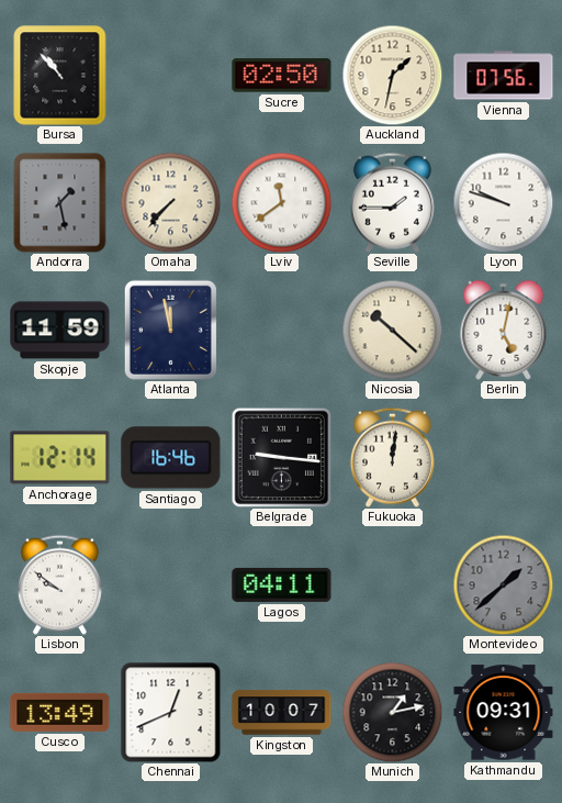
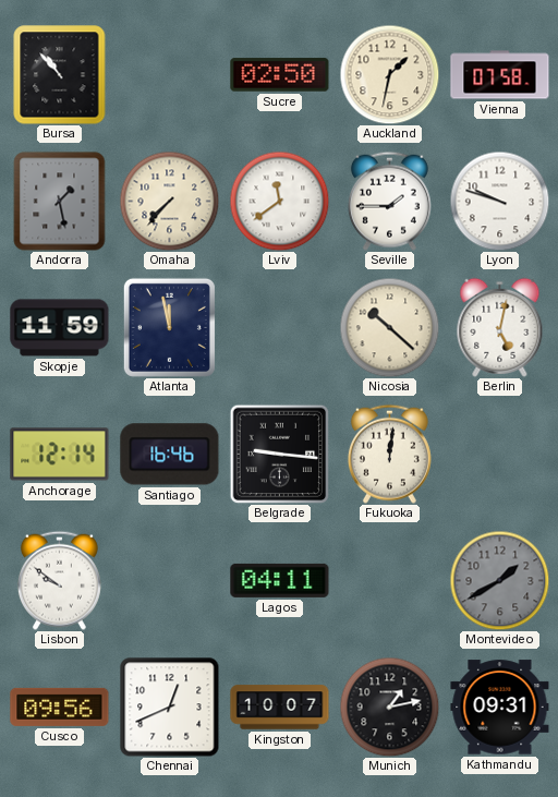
Vienna: 07:56 -> 07:58
Montevideo: 1:38 -> 1:40
Cusco: 13:49 -> 09:56
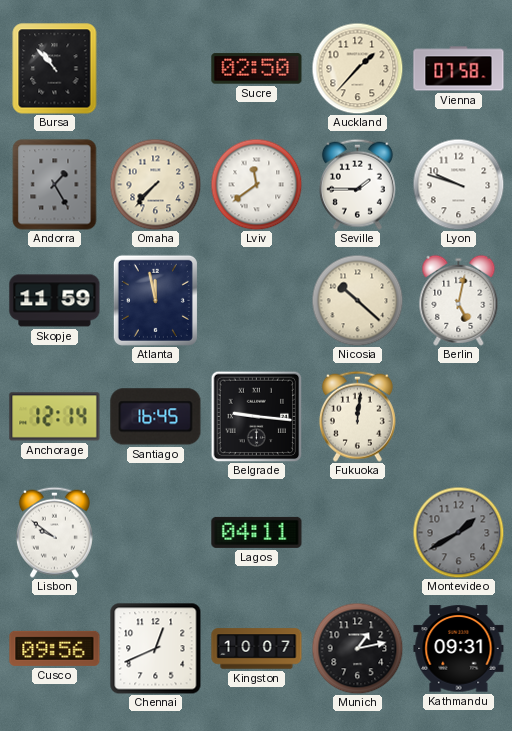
Auckland: 1:32 -> 1:37
Andorra: 1:28 -> 1:25
Santiago: 16:46 -> 16:45
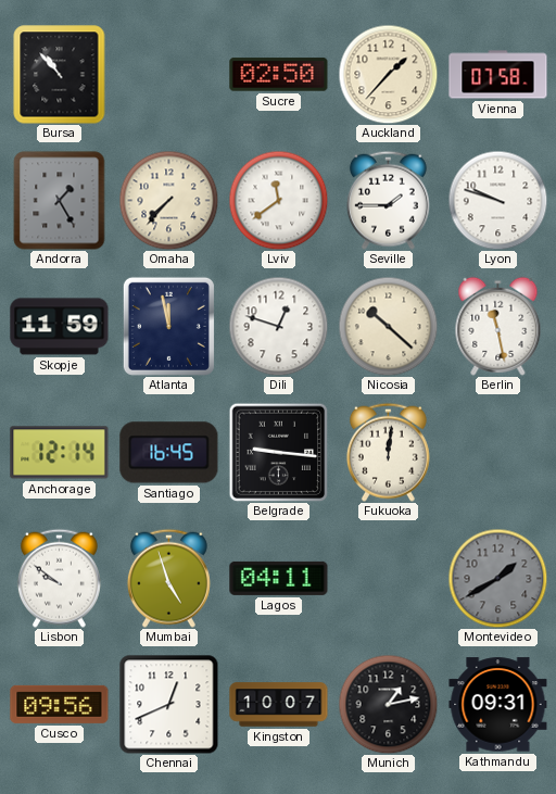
Dili: none -> 12:48
Berlin: 5:02 -> 11:28
Mumbai: none -> 4:57
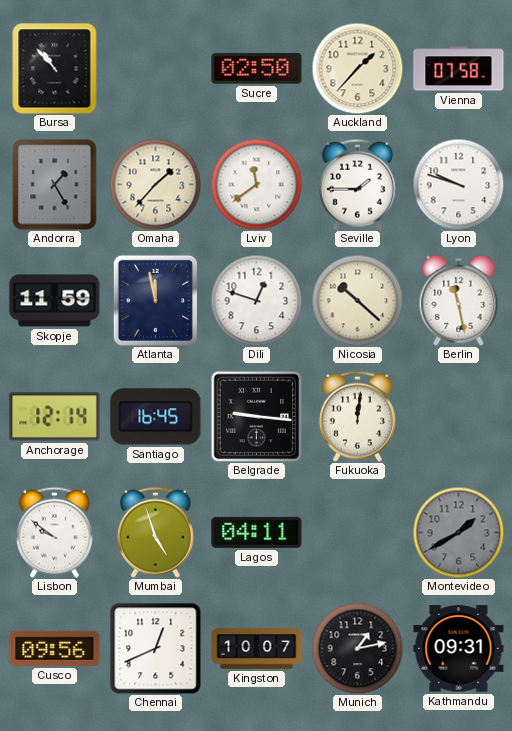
Omaha: 7:37 -> 1:37
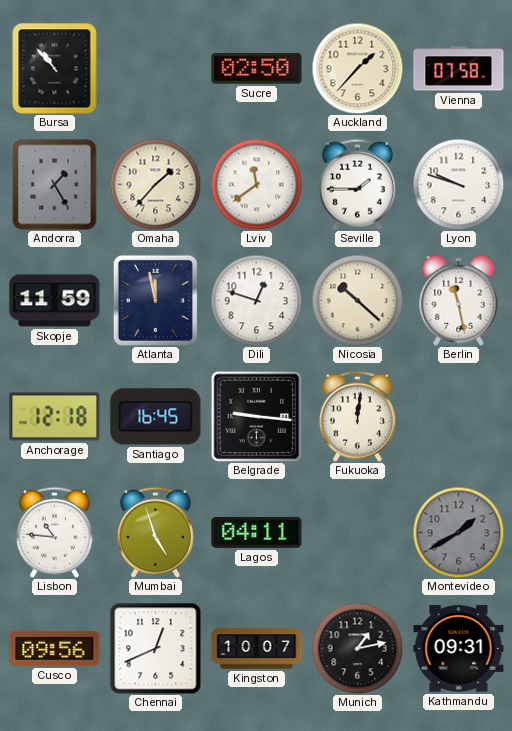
Anchorage: 12:14 -> 12:18
Lisbon: 9:51 -> 10:46
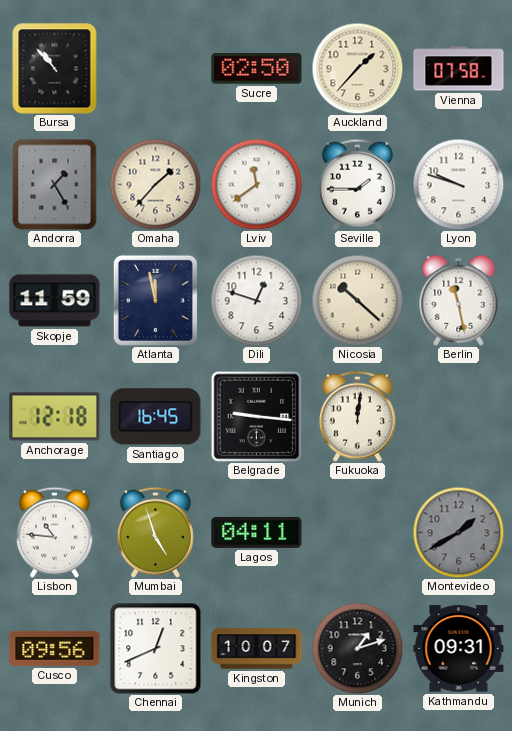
Munich: 1:13 -> 1:12
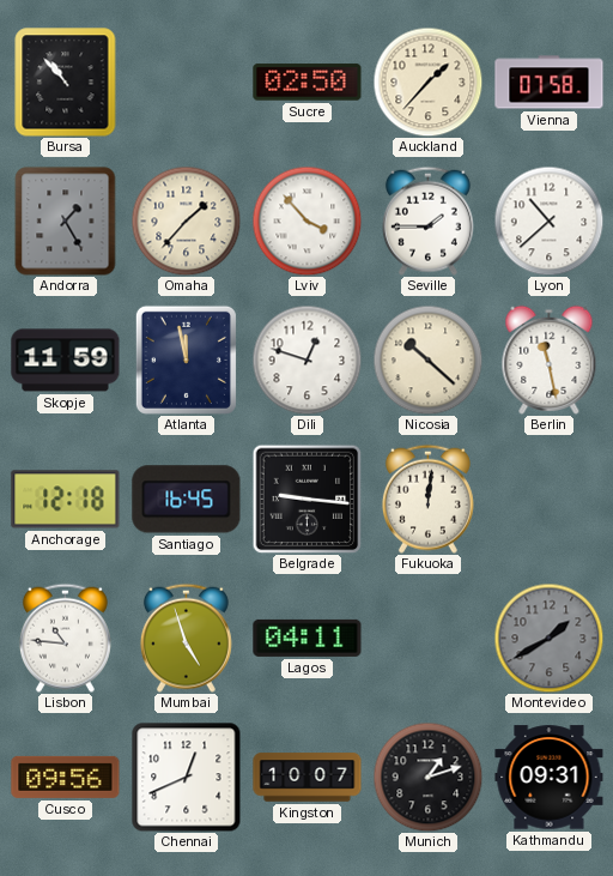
Lviv: 11:39 -> 3:53
Lyon: 9:48 -> 10:38
